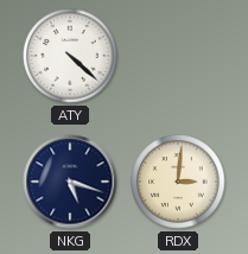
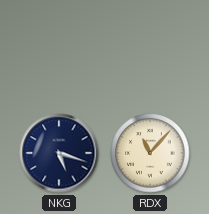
ATY: 4:22 -> none
RDX: 3:01 -> 11:07
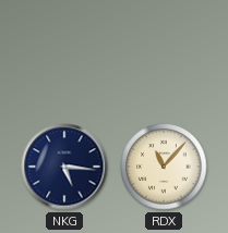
NKG: 5:18 -> 5:16
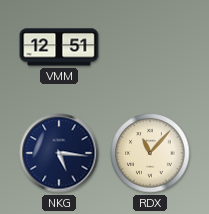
VMM: none -> 12:51
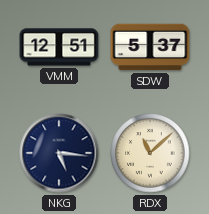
SDW: none -> 5:37
RDX: 11:07 -> 11:08
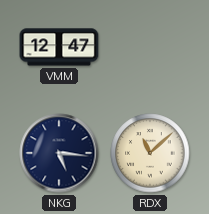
VMM: 12:51 -> 12:47
SDW: 5:37 -> none
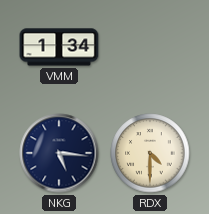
VMM: 12:47 -> 1:34
RDX: 11:08 -> 4:30
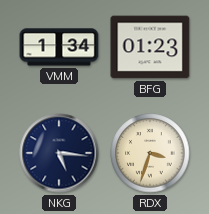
BFG: none -> 01:23
RDX: 4:30 -> 3:33
